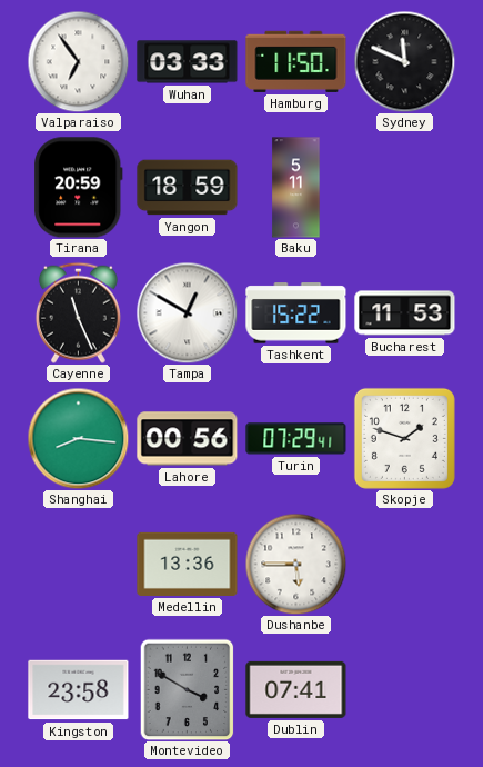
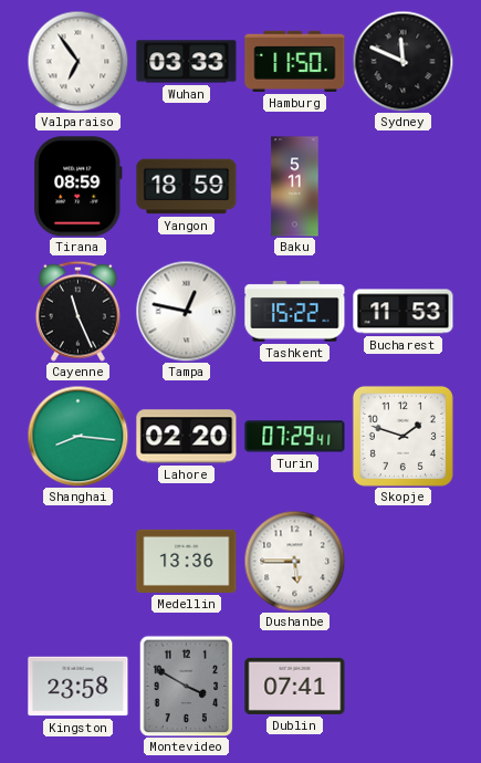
Tirana: 20:59 -> 08:59
Tampa: 12:50 -> 12:47
Lahore: 00:56 -> 02:20
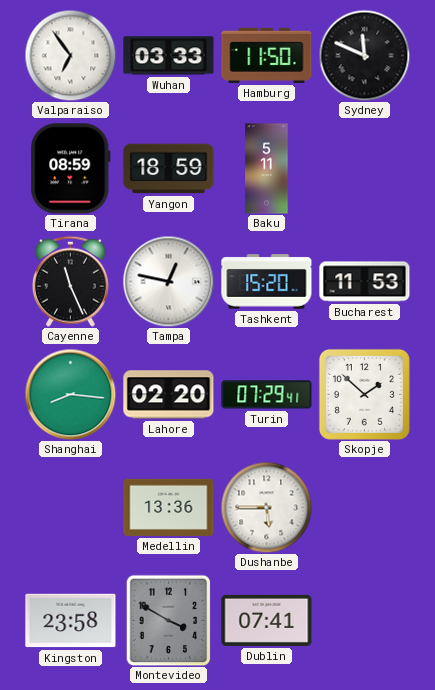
Tashkent: 15:22 -> 15:20
Skopje: 1:48 -> 1:52
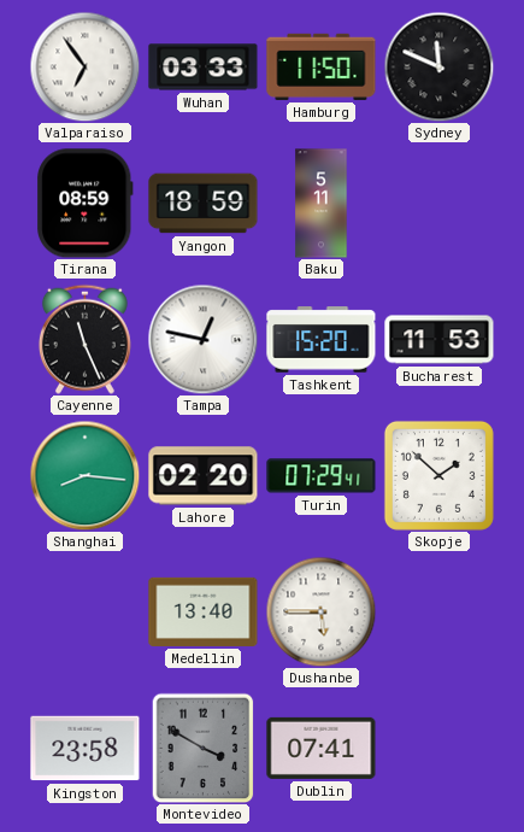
Medellin: 13:36 -> 13:40
